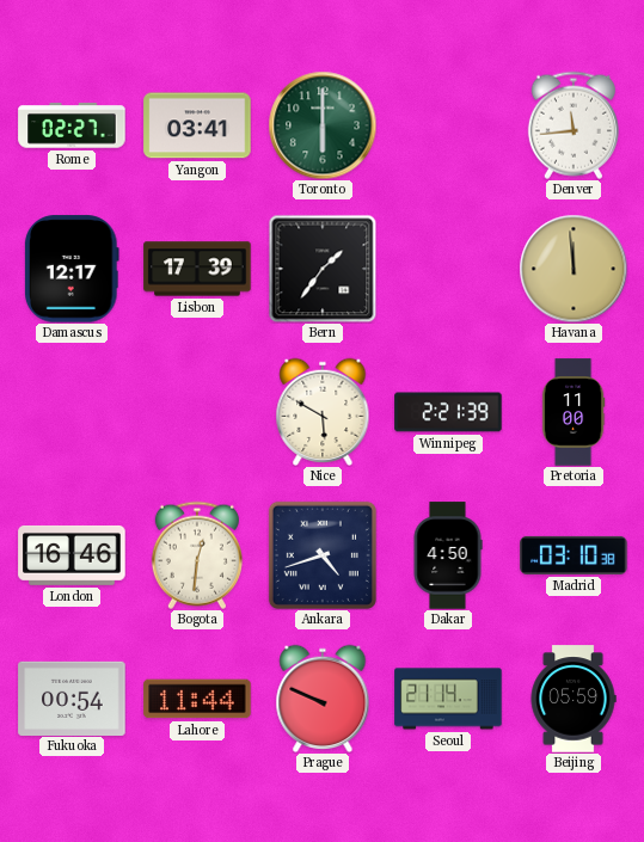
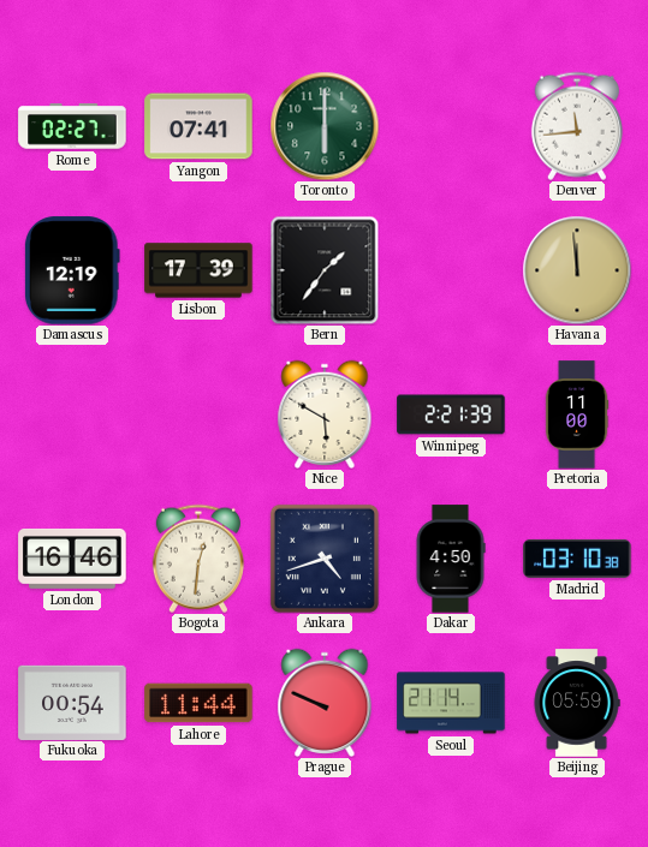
Yangon: 03:41 -> 07:41
Damascus: 12:17 -> 12:19
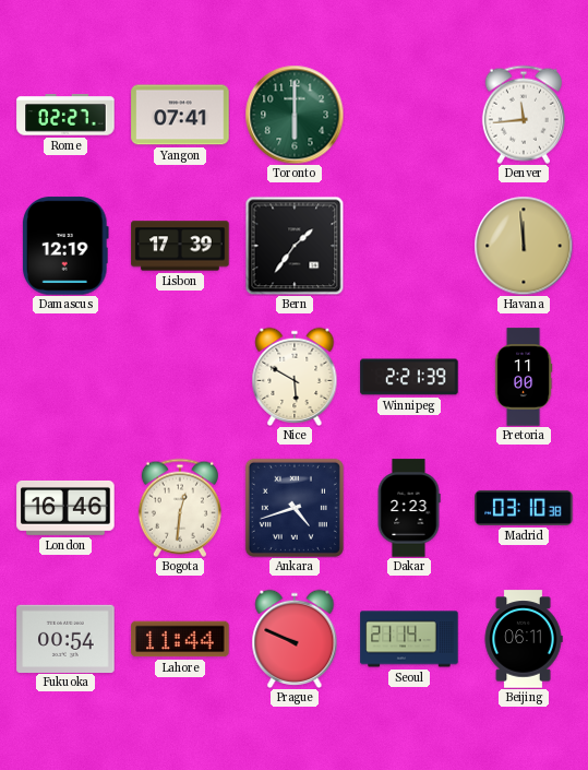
Dakar: 4:50 -> 2:23
Beijing: 05:59 -> 06:11
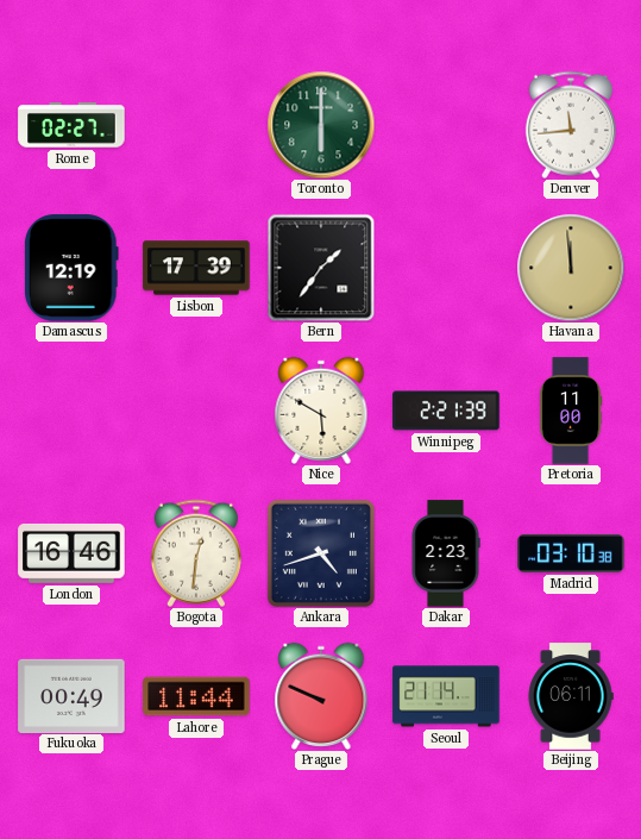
Yangon: 07:41 -> none
Fukuoka: 00:54 -> 00:49
